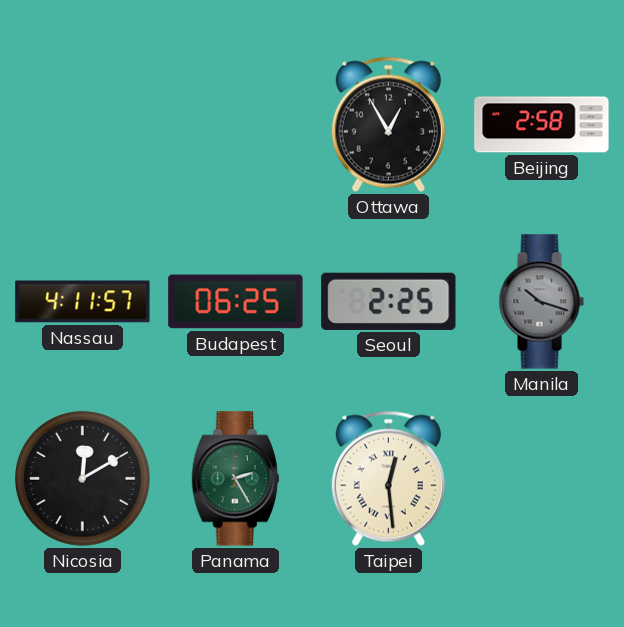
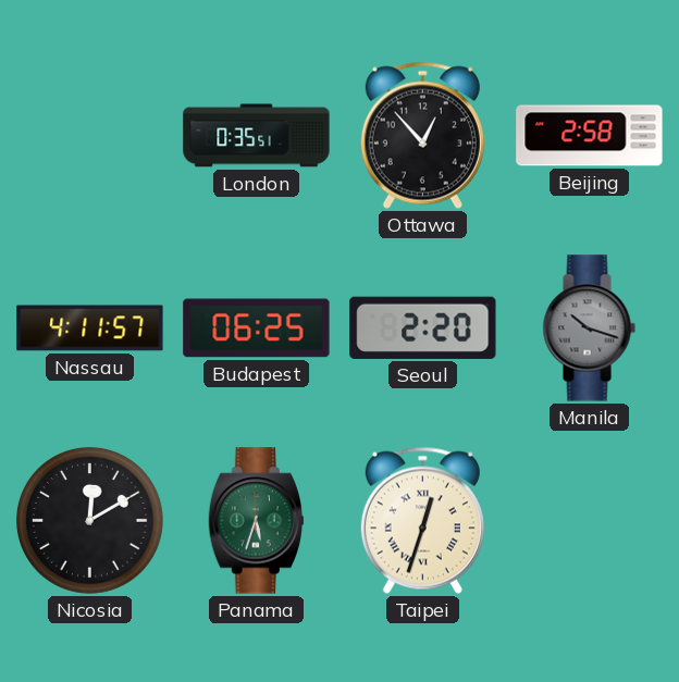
London: none -> 0:35
Ottawa: 12:55 -> 12:53
Seoul: 2:25 -> 2:20
Panama: 2:25 -> 5:33
Taipei: 12:29 -> 12:33
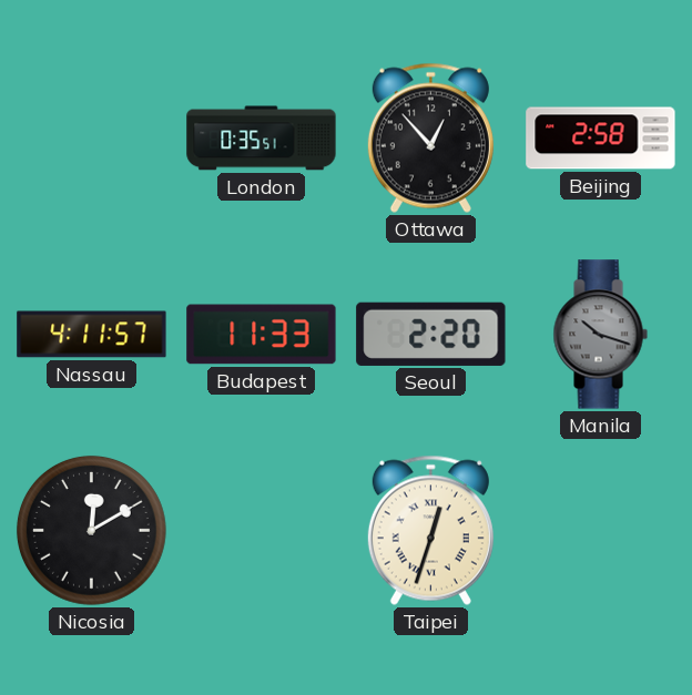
Budapest: 06:25 -> 11:33
Panama: 5:33 -> none
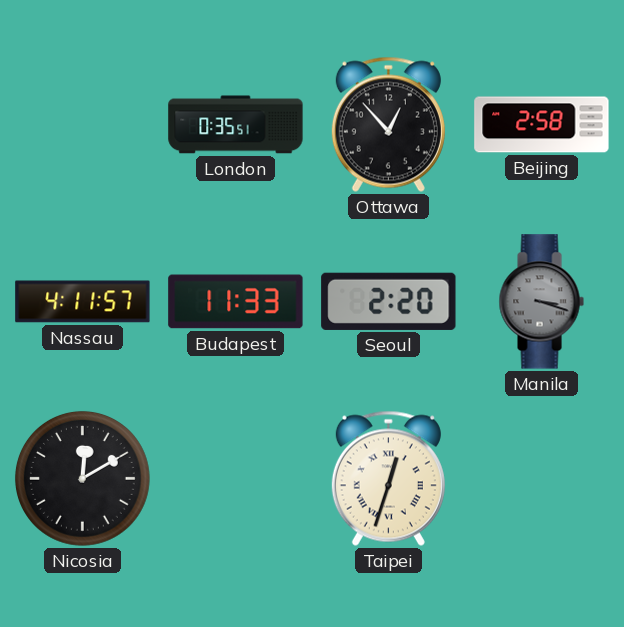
Manila: 10:18 -> 3:18
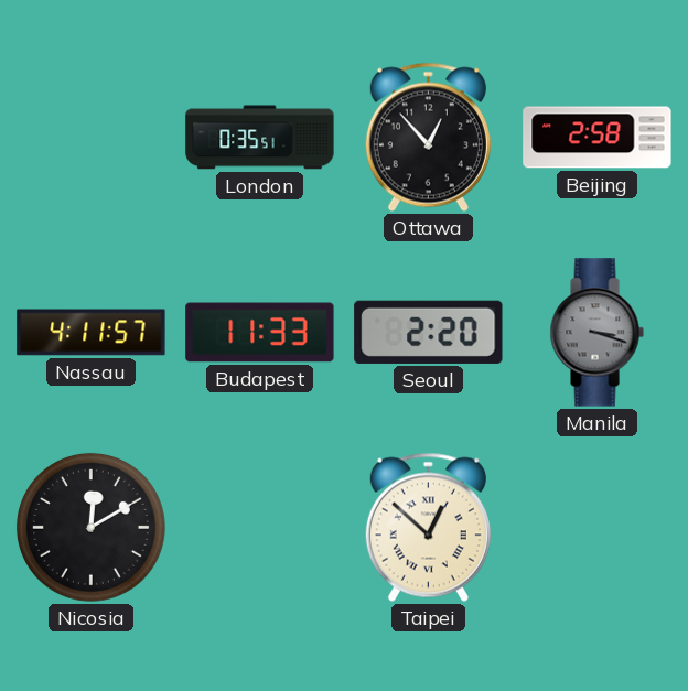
Taipei: 12:33 -> 12:52
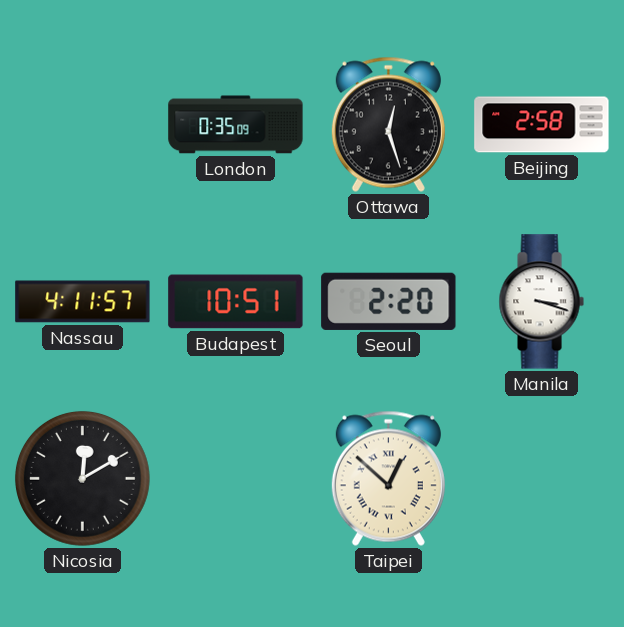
London: 0:35:51 -> 0:35:09
Ottawa: 12:53 -> 12:27
Budapest: 11:33 -> 10:51
Manila dial: grey -> white
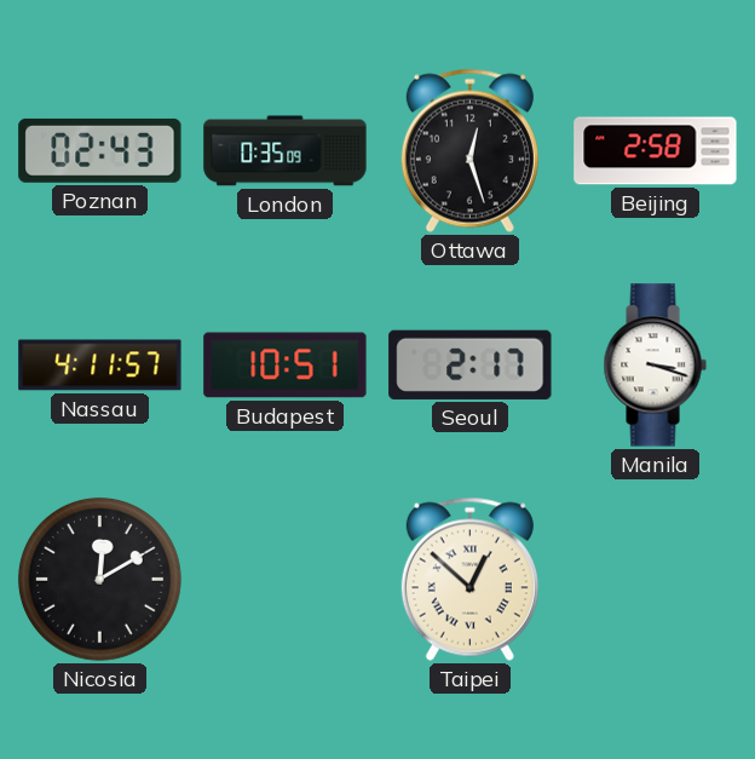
Poznan: none -> 02:43
Seoul: 2:20 -> 2:17
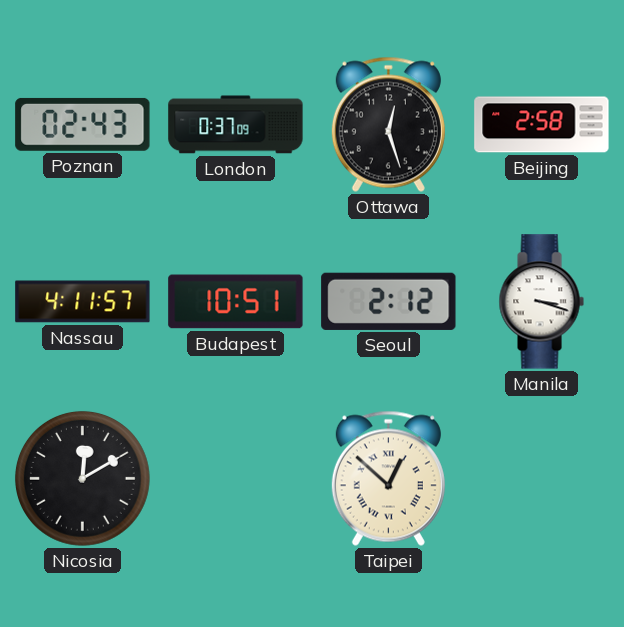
London: 0:35 -> 0:37
Seoul: 2:17 -> 2:12
